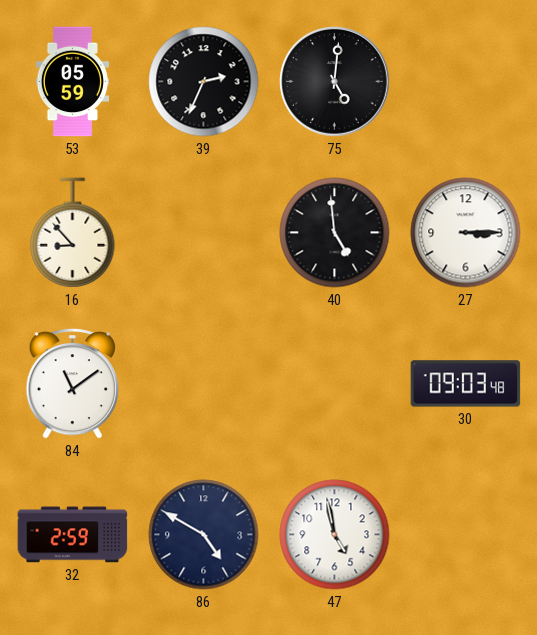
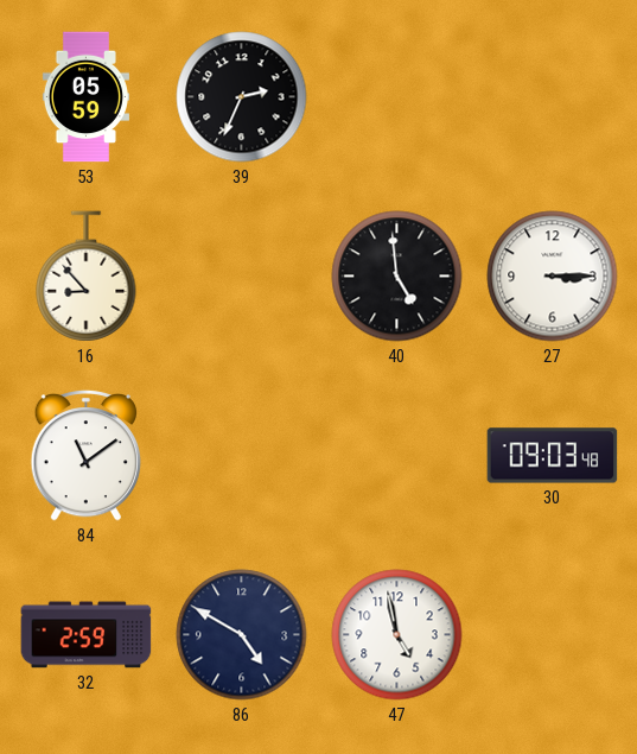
75: 5:01 -> none
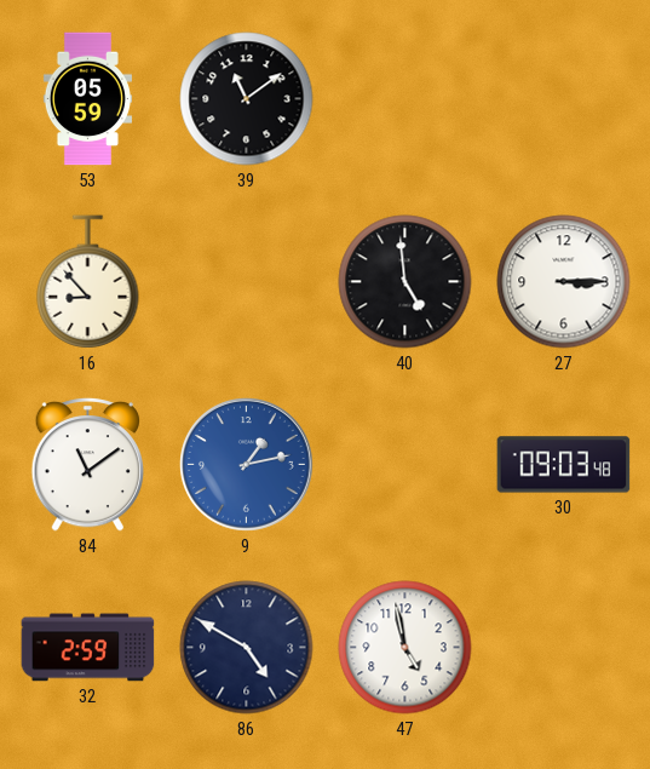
39: 2:34 -> 11:09
9: none -> 1:13
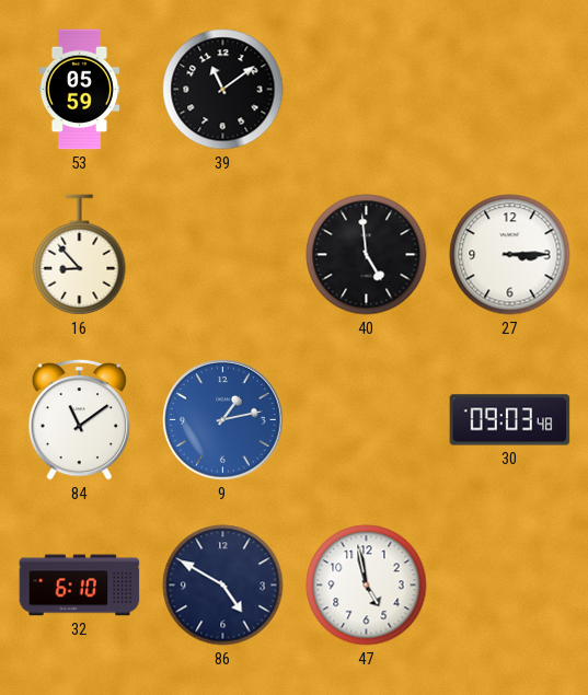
32: 2:59 -> 6:10
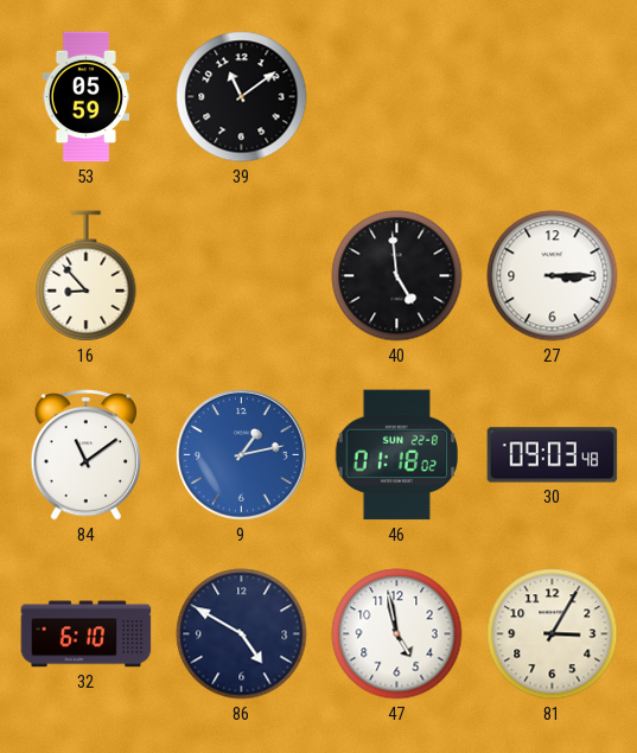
46: none -> 01:18
81: none -> 3:05
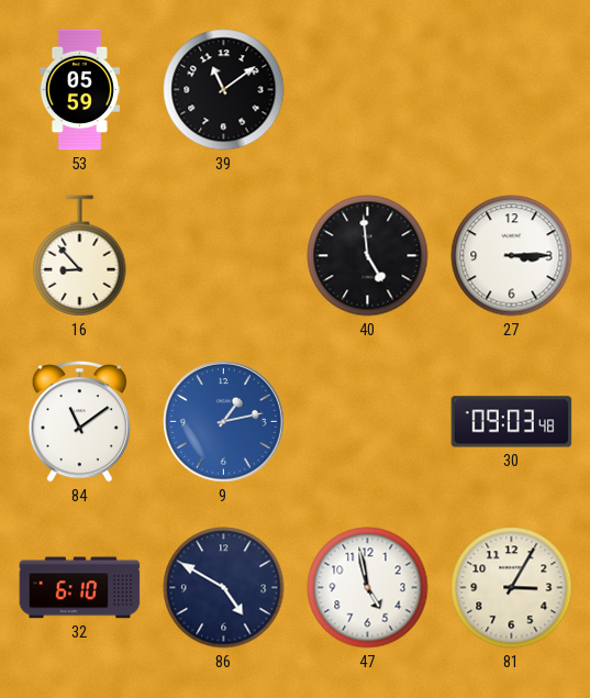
46: 01:18 -> none
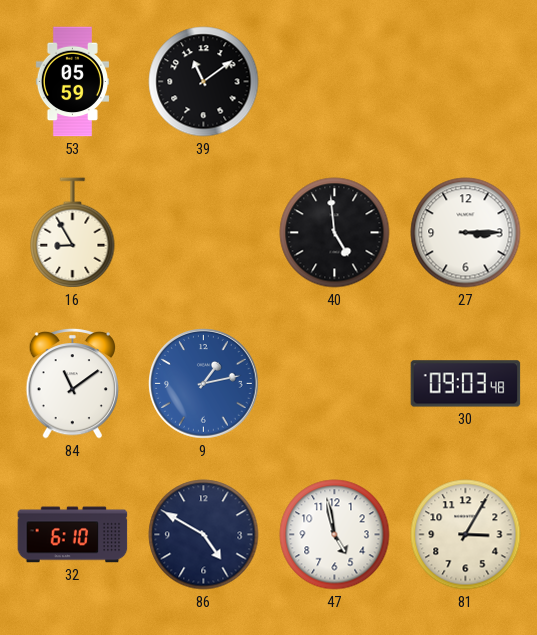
16: 8:53 -> 8:55
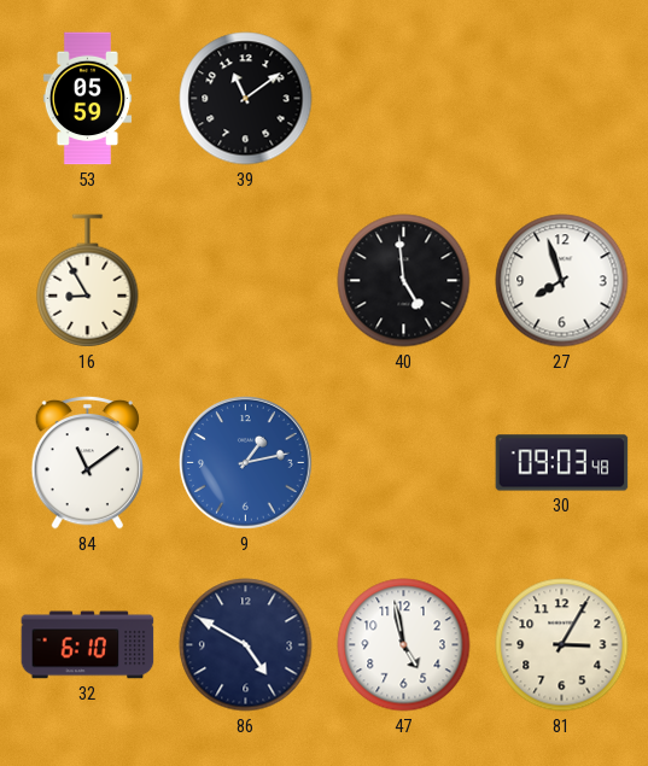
27: 3:15 -> 7:57
